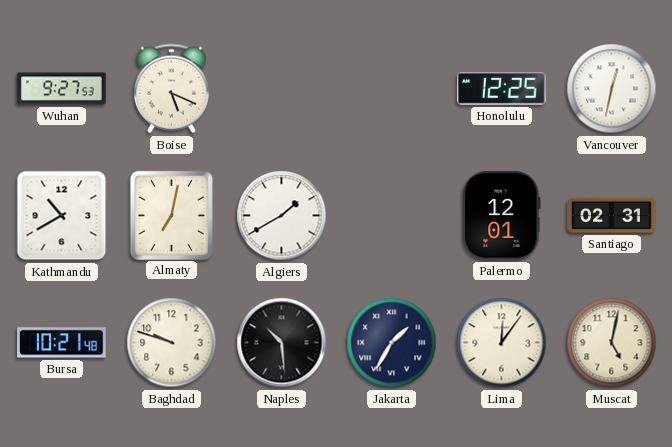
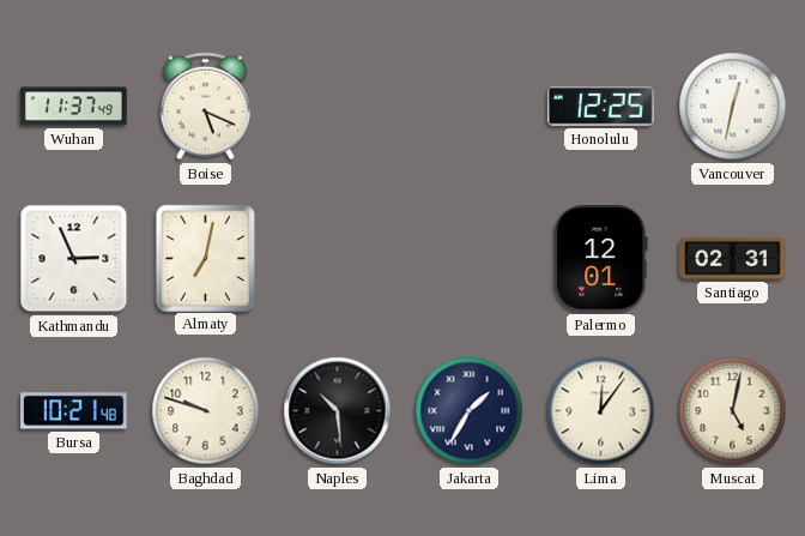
Wuhan: 9:27 -> 11:37
Kathmandu: 10:40 -> 2:56
Algiers: 1:40 -> none
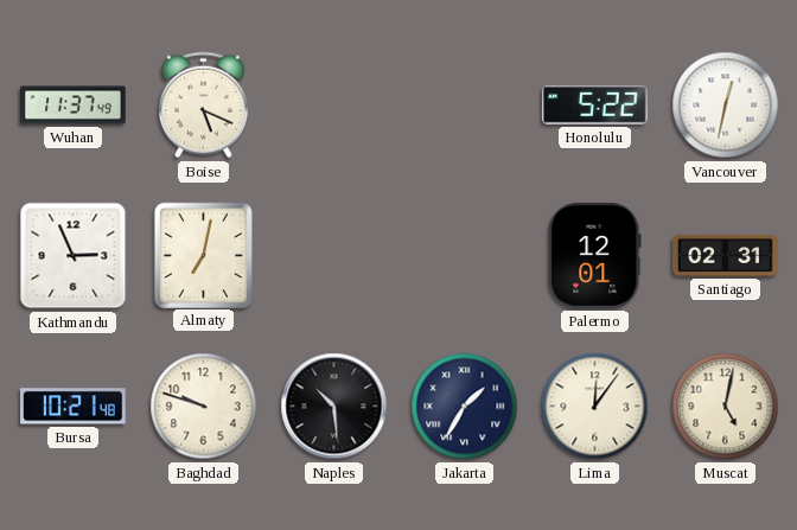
Honolulu: 12:25 -> 5:22
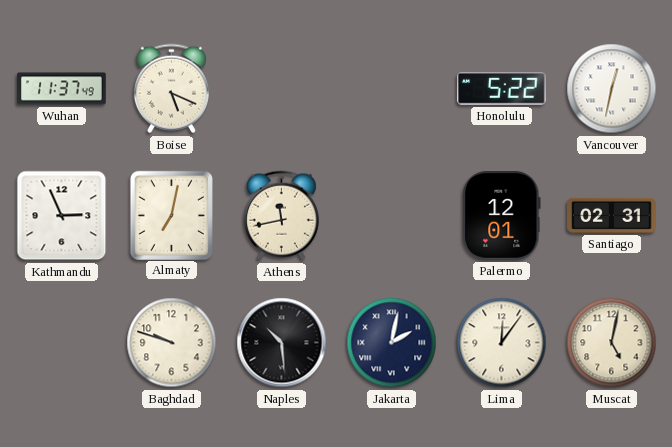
Athens: none -> 11:43
Bursa: 10:21 -> none
Jakarta: 1:35 -> 2:02
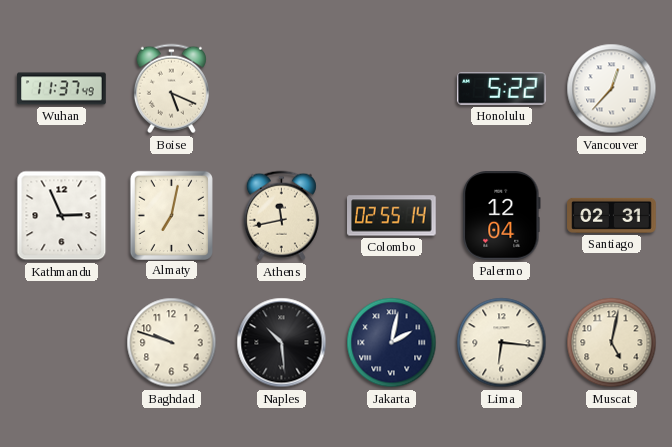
Vancouver: 12:32 -> 12:37
Colombo: none -> 02:55
Palermo: 12:01 -> 12:04
Lima: 12:06 -> 6:16
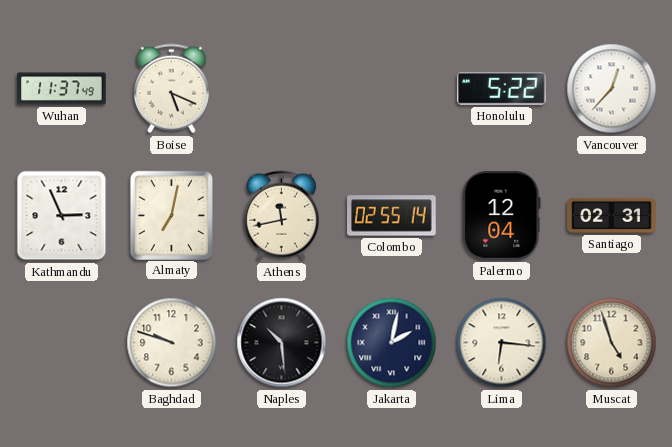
Muscat: 5:02 -> 4:57
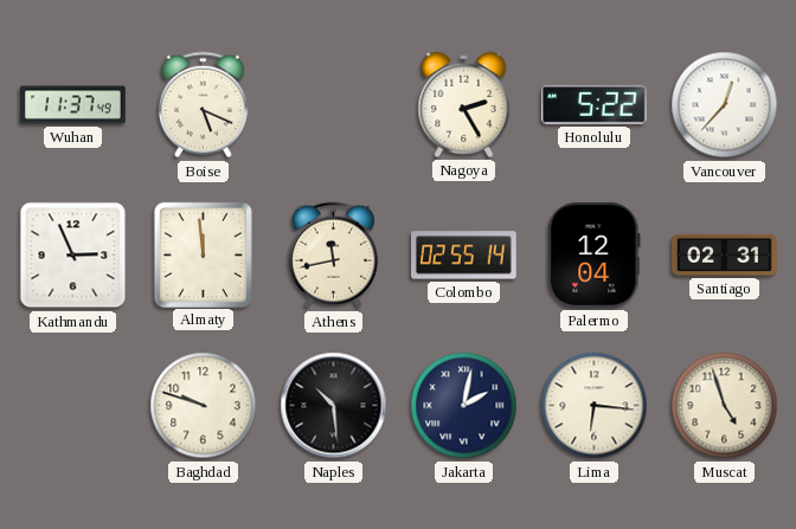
Nagoya: none -> 2:25
Almaty: 7:02 -> 11:59
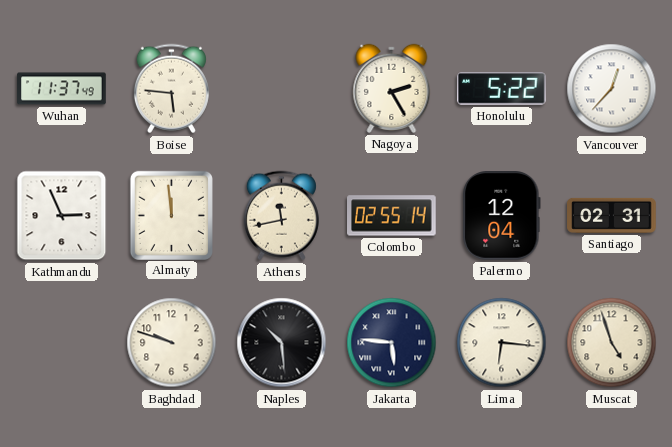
Boise: 5:19 -> 5:46
Jakarta: 2:02 -> 5:46
